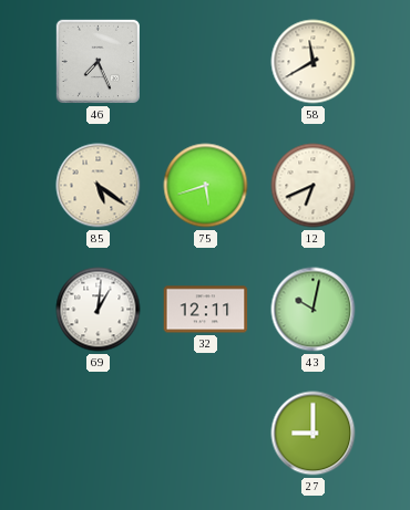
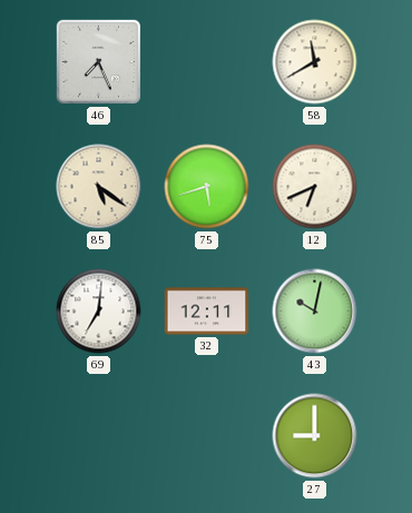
69: 1:01 -> 7:01
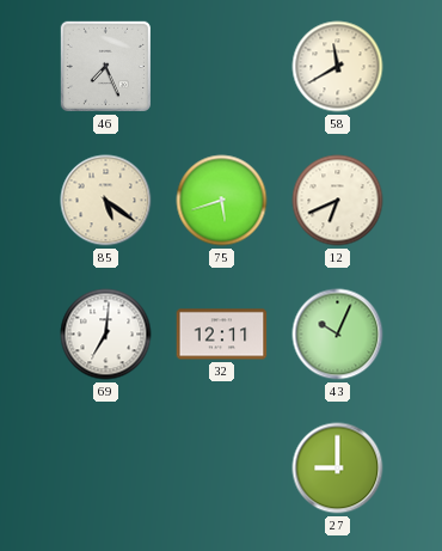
43: 10:02 -> 10:04
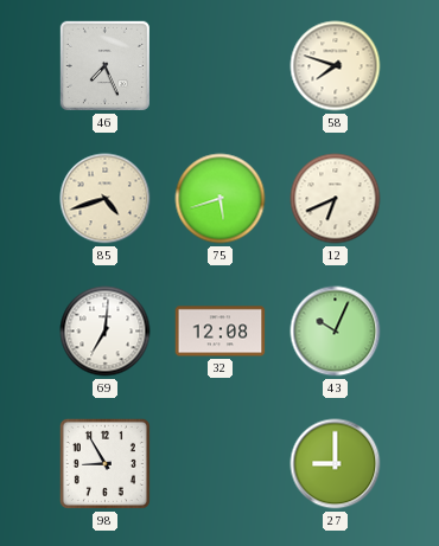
58: 11:40 -> 7:48
85: 5:21 -> 4:42
32: 12:11 -> 12:08
98: none -> 8:55
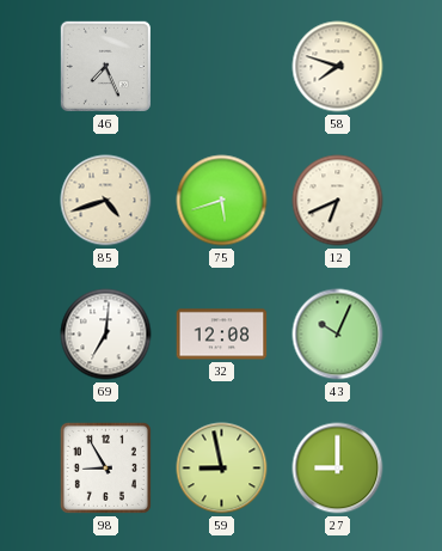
59: none -> 8:58
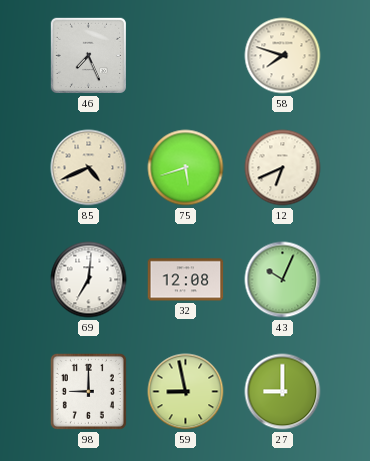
85: 4:42 -> 4:41
98: 8:55 -> 9:00
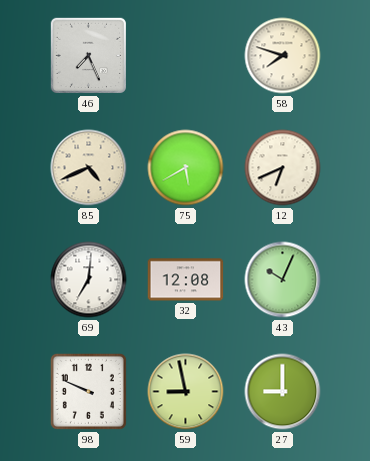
75: 5:42 -> 5:40
98: 9:00 -> 9:49
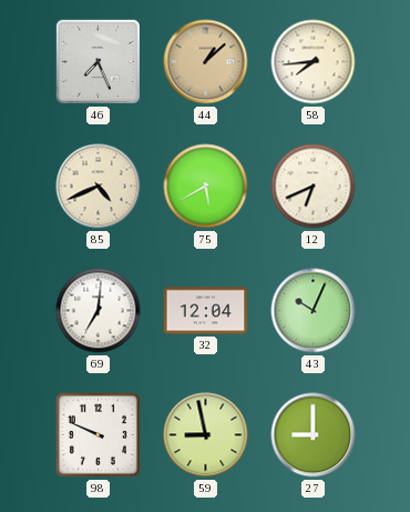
44: none -> 1:08
58: 7:48 -> 7:44
32: 12:08 -> 12:04
